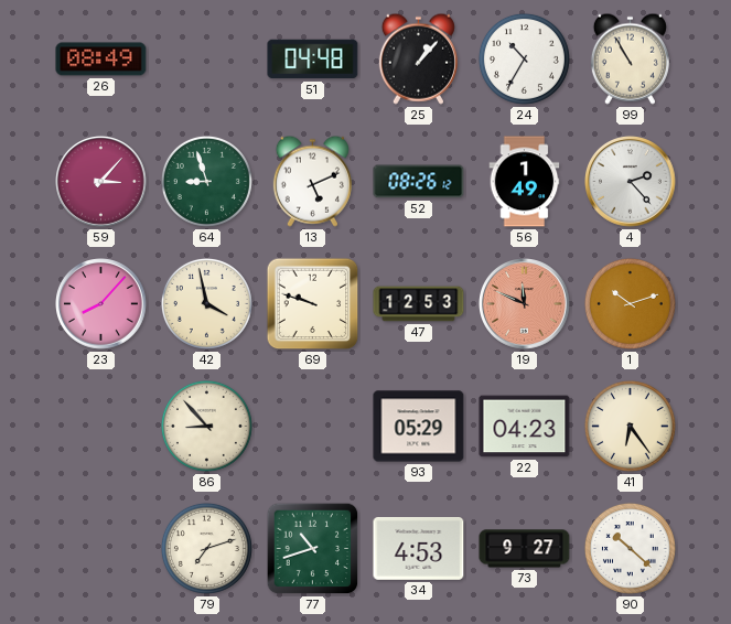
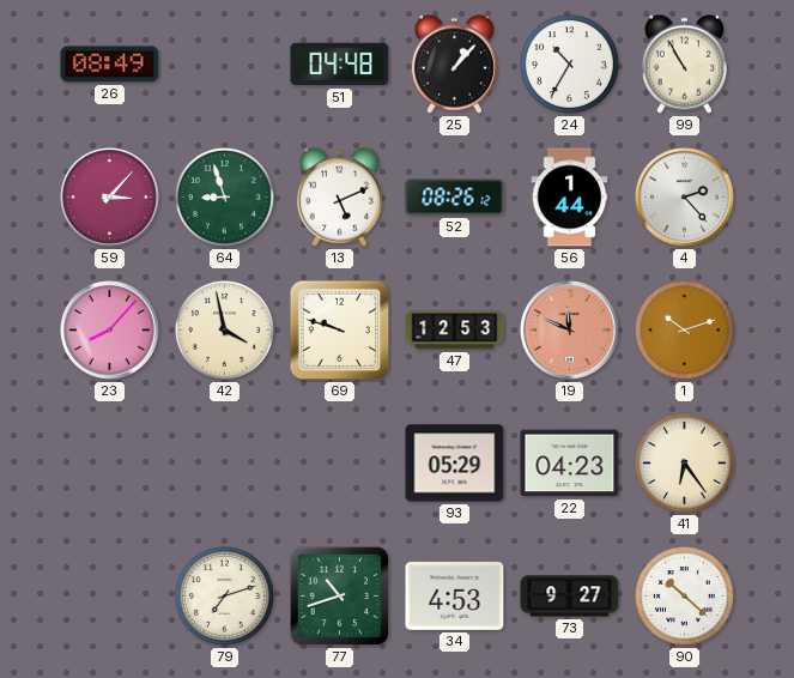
56: 1:49 -> 1:44
86: 8:53 -> none
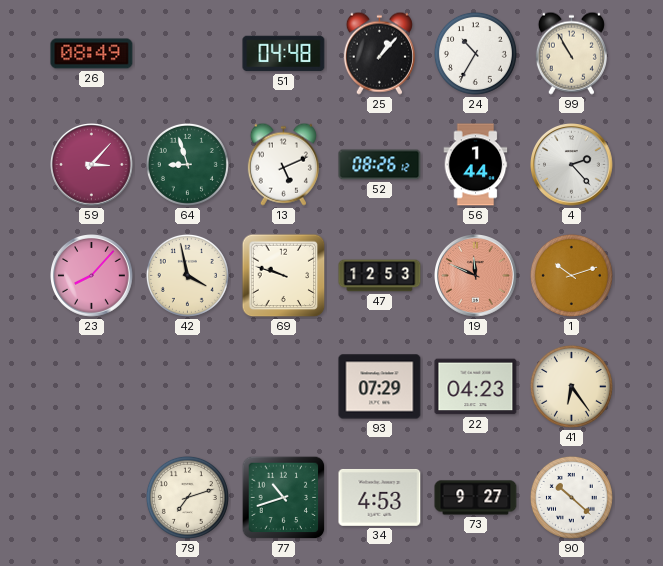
93: 05:29 -> 07:29
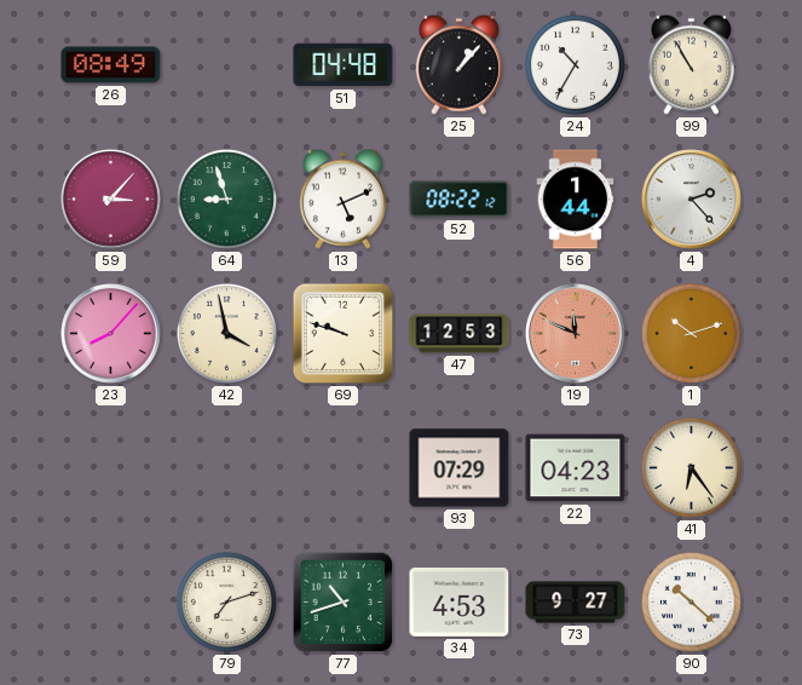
52: 08:26 -> 08:22
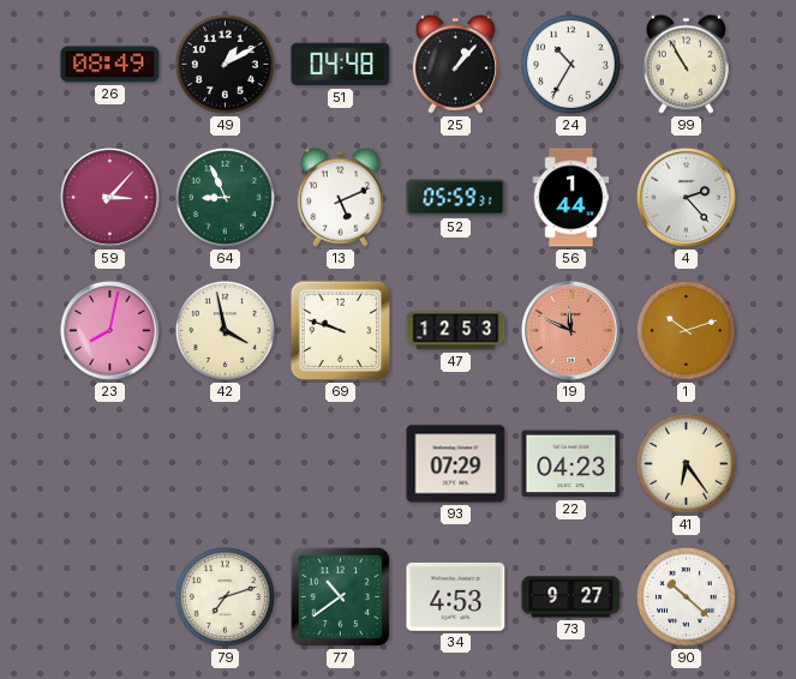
49: none -> 1:10
64: 8:57 -> 8:56
52: 08:22 -> 05:59
23: 8:07 -> 8:02
77: 10:42 -> 10:39
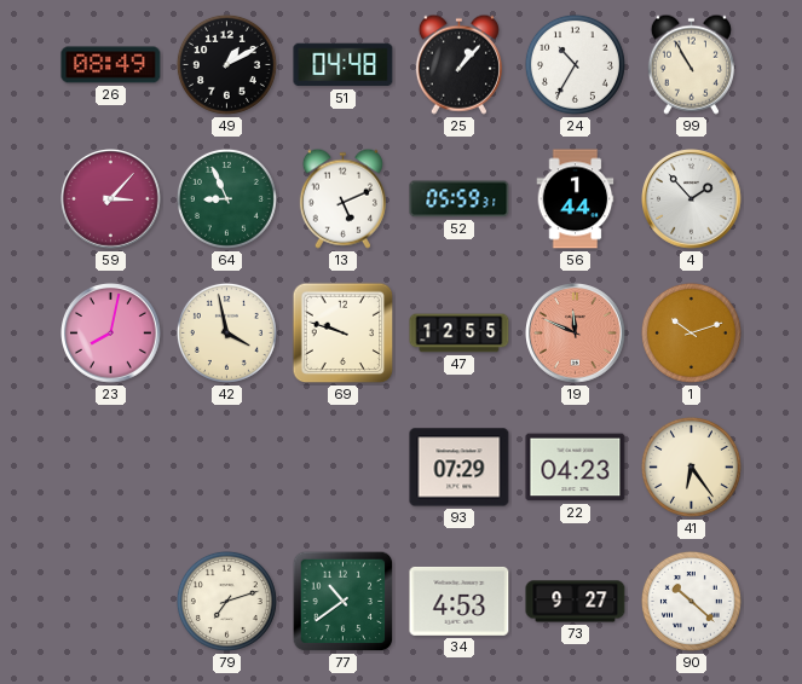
4: 2:23 -> 1:53
47: 12:53 -> 12:55
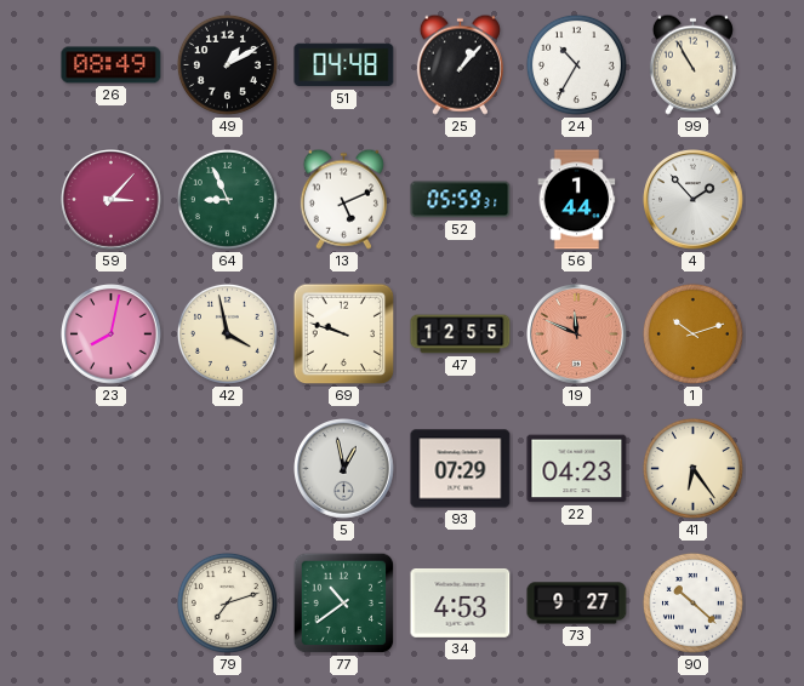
5: none -> 12:58
